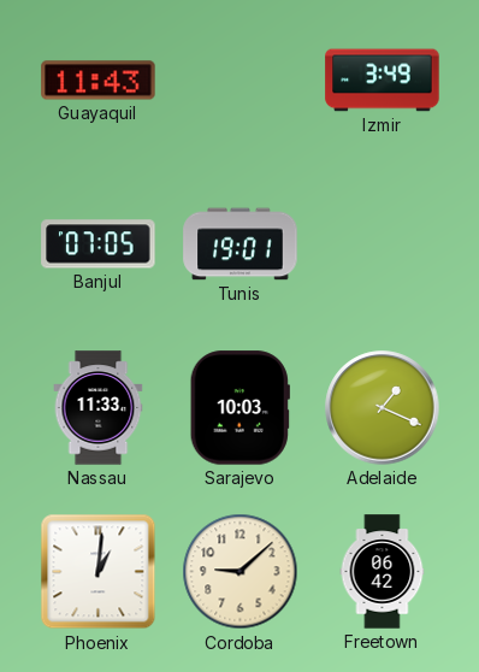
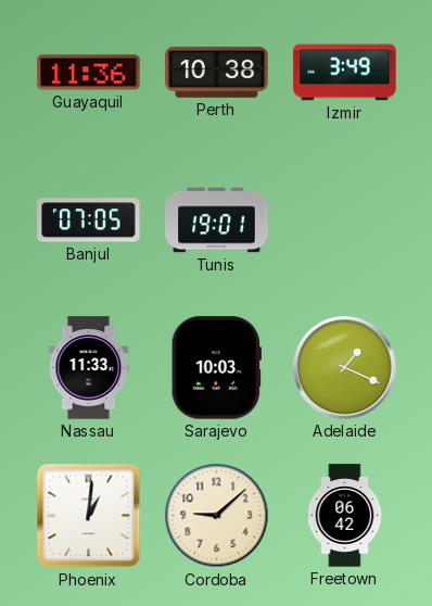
Guayaquil: 11:43 -> 11:36
Perth: none -> 10:38
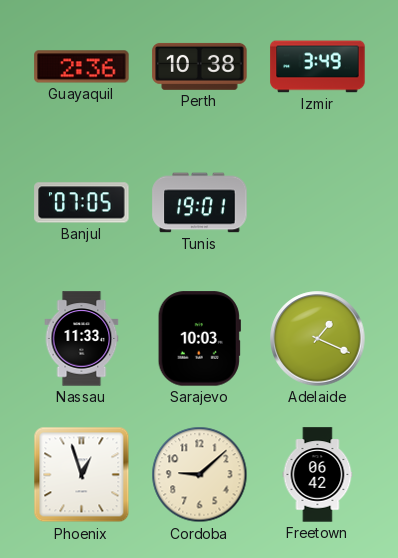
Guayaquil: 11:36 -> 2:36
Phoenix: 1:01 -> 12:57
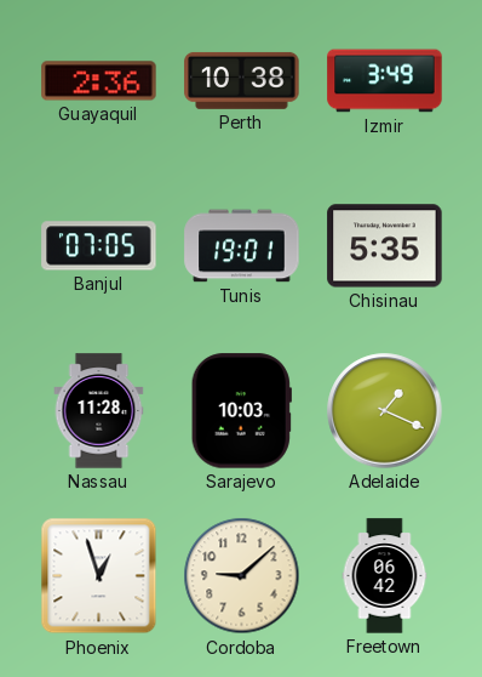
Chisinau: none -> 5:35
Nassau: 11:33 -> 11:28
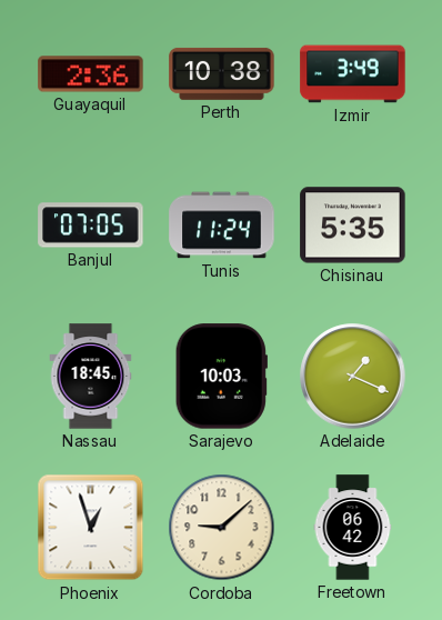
Tunis: 19:01 -> 11:24
Nassau: 11:28 -> 18:45
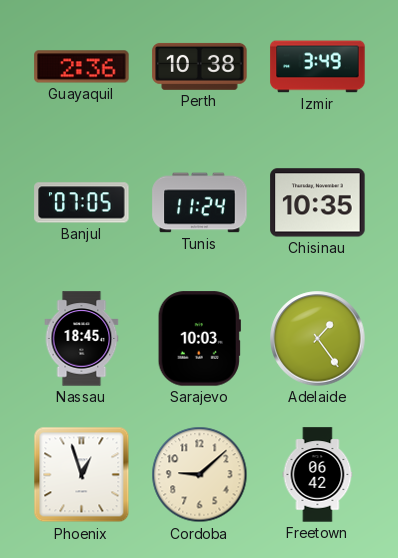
Chisinau: 5:35 -> 10:35
Adelaide: 1:19 -> 1:24
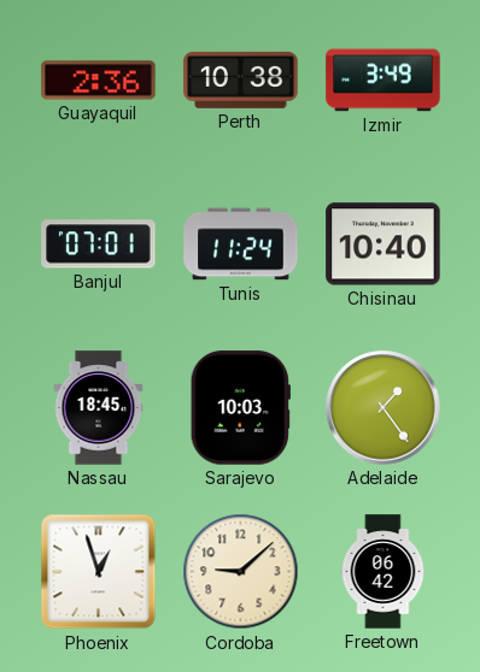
Banjul: 07:05 -> 07:01
Chisinau: 10:35 -> 10:40
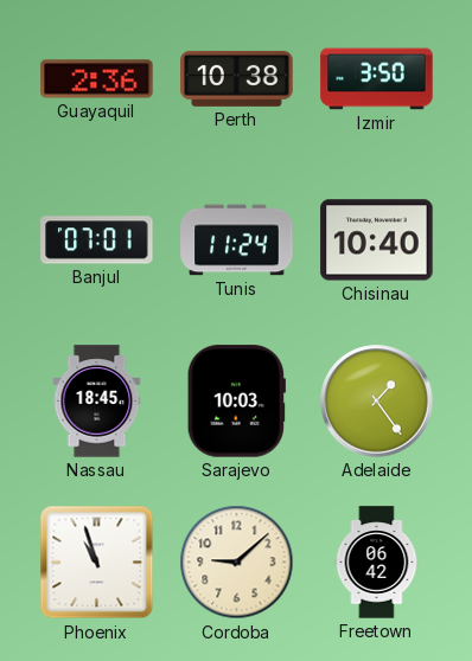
Izmir: 3:49 -> 3:50
Phoenix: 12:57 -> 10:57
